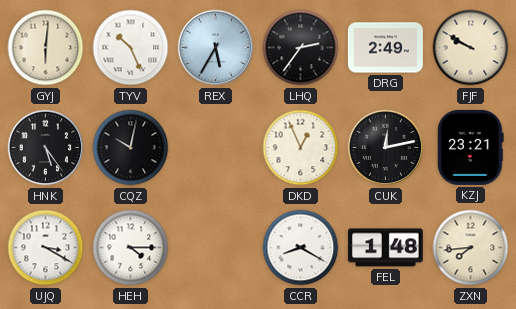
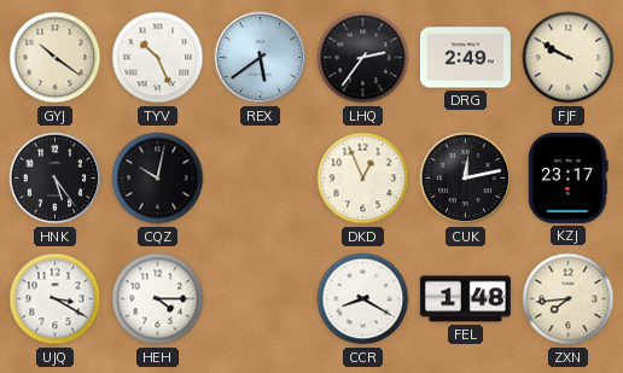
GYJ: 6:01 -> 10:21
REX: 5:35 -> 5:39
KZJ: 23:21 -> 23:17
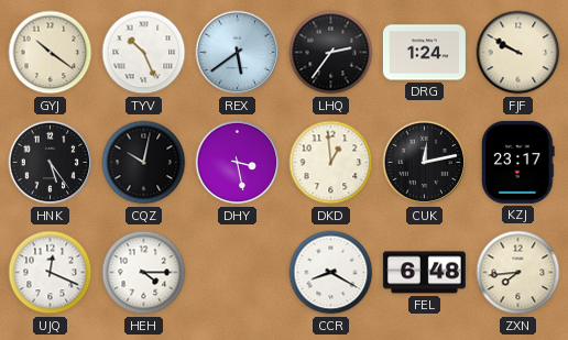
DRG: 2:49 -> 1:24
DHY: none -> 3:28
DKD: 12:56 -> 12:59
UJQ: 3:20 -> 12:19
FEL: 1:48 -> 6:48
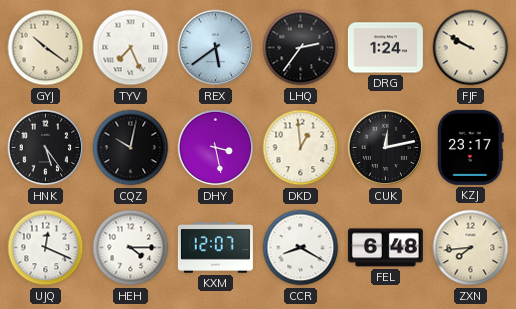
TYV: 10:26 -> 7:26
KXM: none -> 12:07
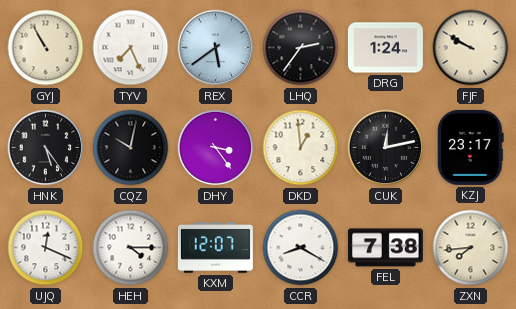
GYJ: 10:21 -> 10:55
DHY: 3:28 -> 3:24
FEL: 6:48 -> 7:38
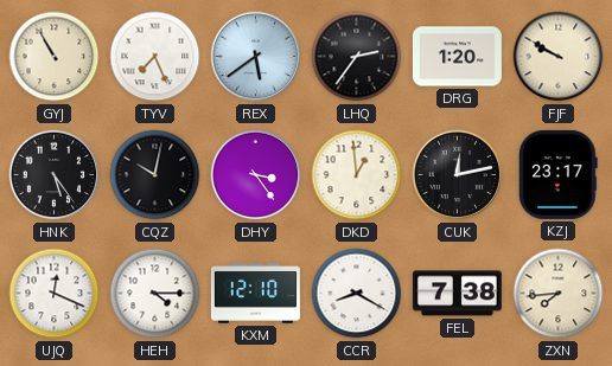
DRG: 1:24 -> 1:20
KXM: 12:07 -> 12:10
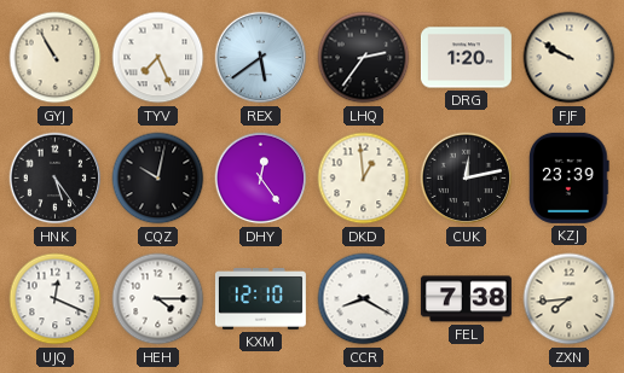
DHY: 3:24 -> 12:24
KZJ: 23:17 -> 23:39
